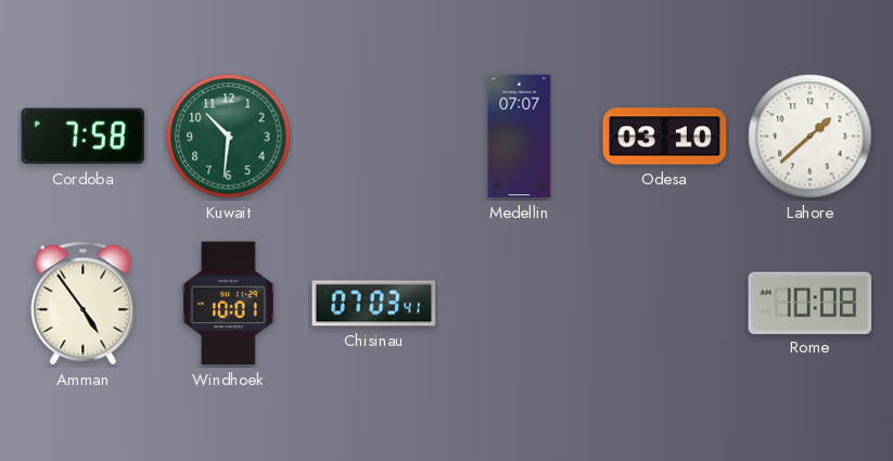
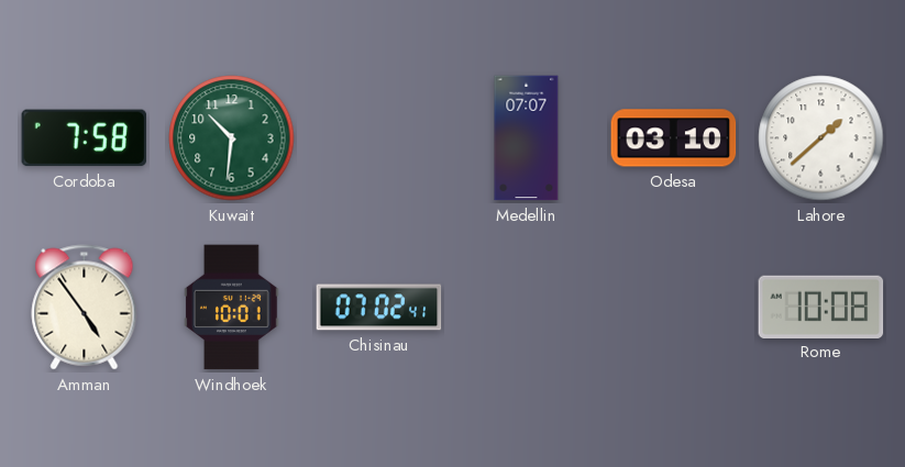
Chisinau: 07:03 -> 07:02
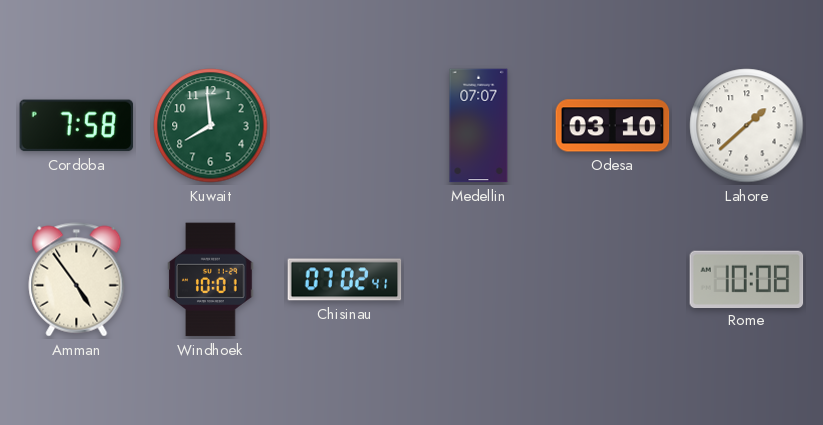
Kuwait: 10:31 -> 7:59
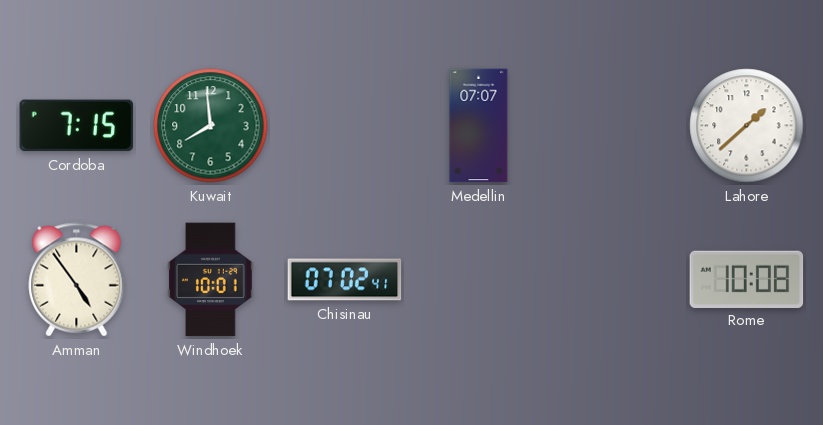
Cordoba: 7:58 -> 7:15
Odesa: 03:10 -> none
